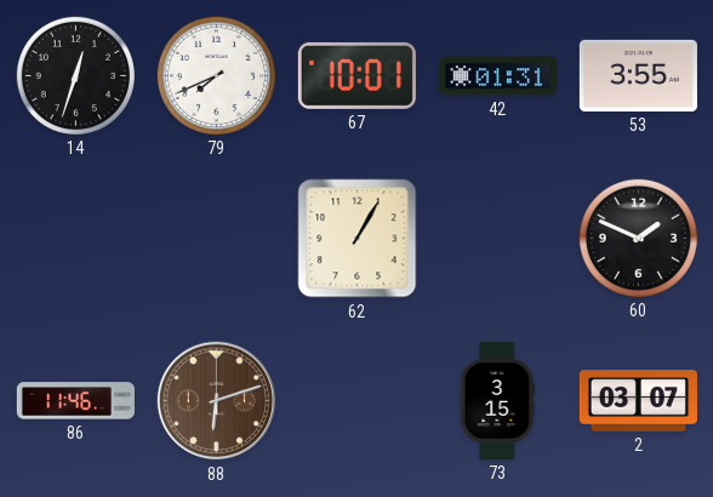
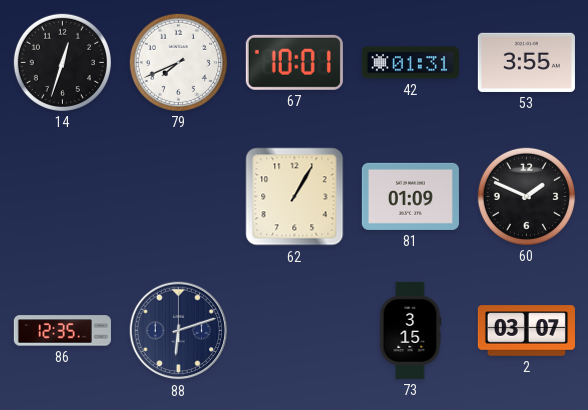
81: none -> 01:09
86: 11:46 -> 12:35
88 dial: brown -> navy
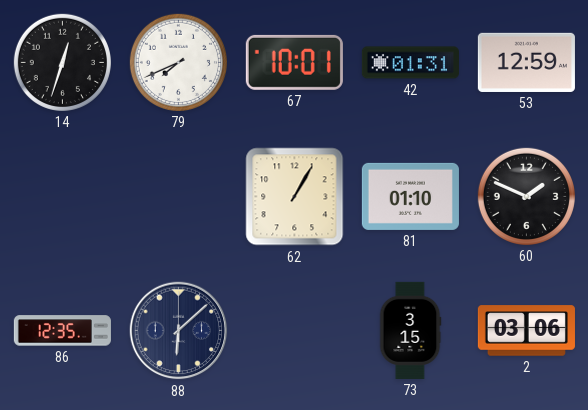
53: 3:55 -> 12:59
81: 01:09 -> 01:10
88: 6:12 -> 6:08
2: 03:07 -> 03:06
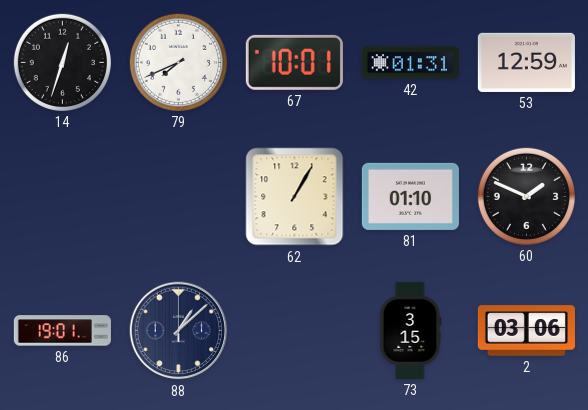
86: 12:35 -> 19:01
88: 6:08 -> 1:08
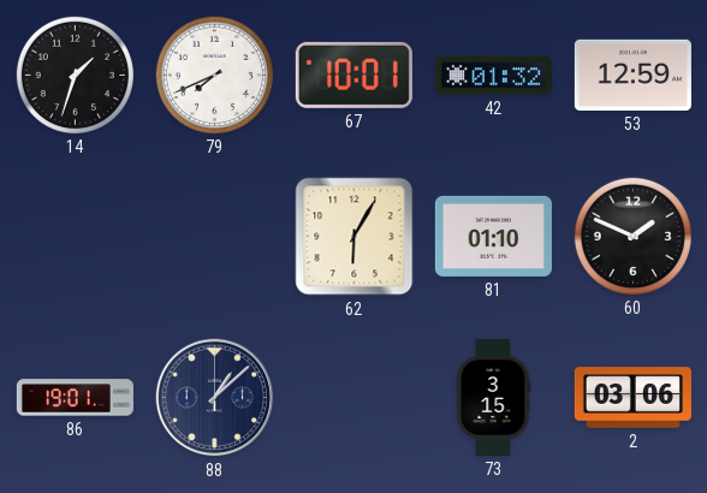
14: 12:33 -> 1:33
42: 01:31 -> 01:32
62: 1:05 -> 6:05
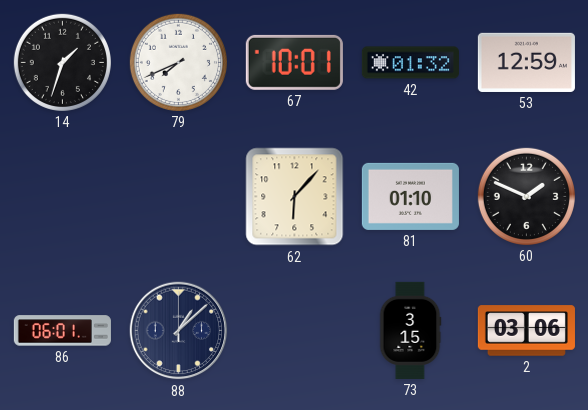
62: 6:05 -> 6:07
86: 19:01 -> 06:01
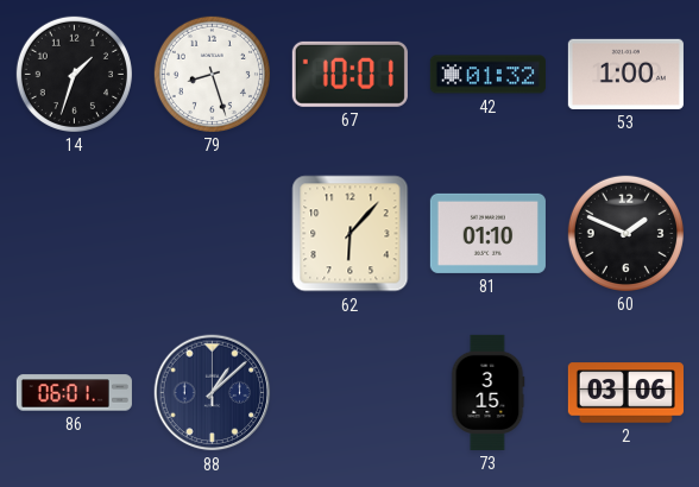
79: 7:41 -> 8:27
53: 12:59 -> 1:00
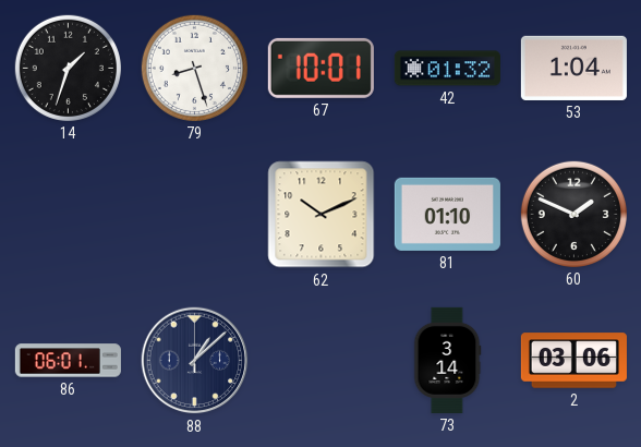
53: 1:00 -> 1:04
62: 6:07 -> 10:11
73: 3:15 -> 3:14
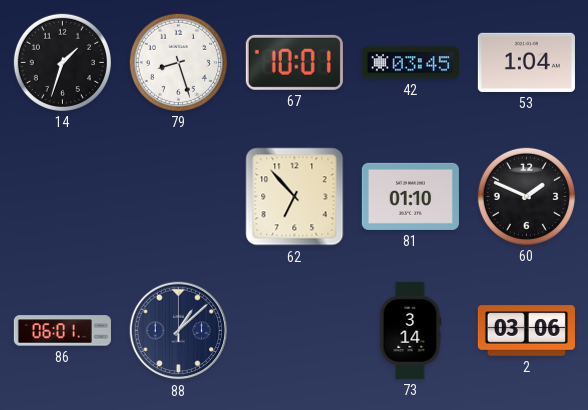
42: 01:32 -> 03:45
62: 10:11 -> 6:53
